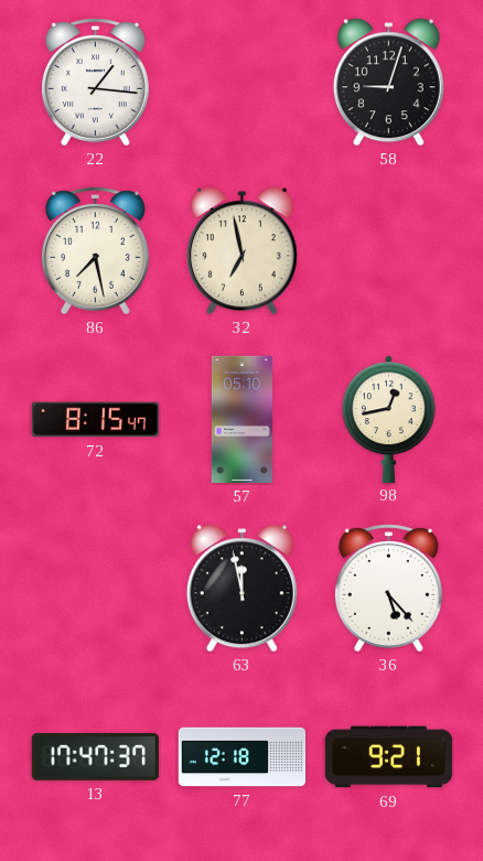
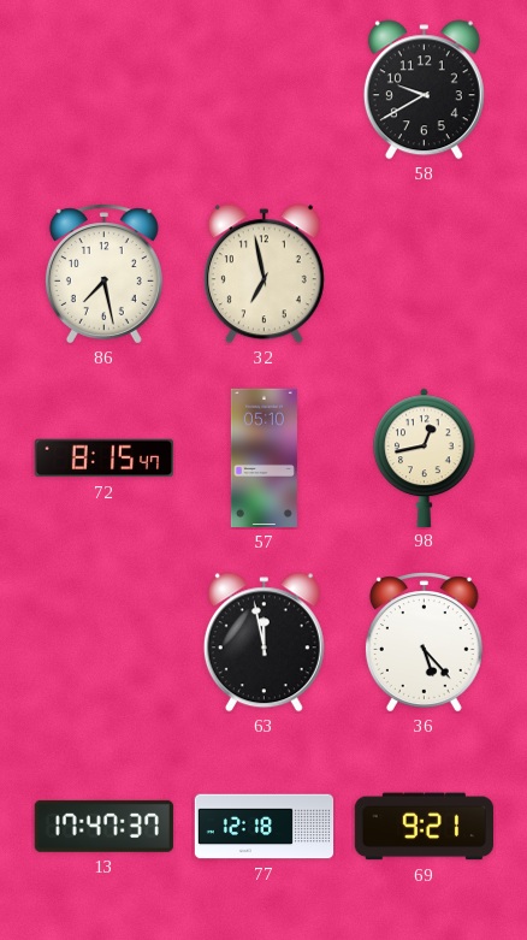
22: 1:16 -> none
58: 9:03 -> 9:40
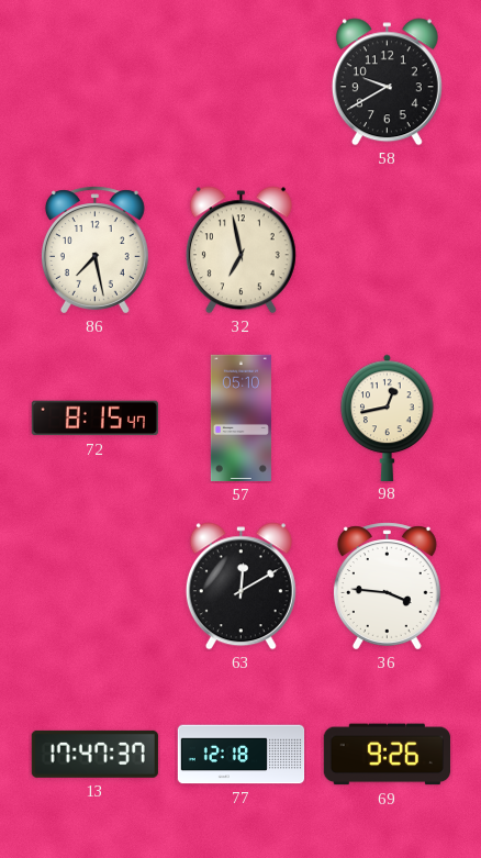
63: 11:58 -> 12:10
36: 5:23 -> 3:46
69: 9:21 -> 9:26
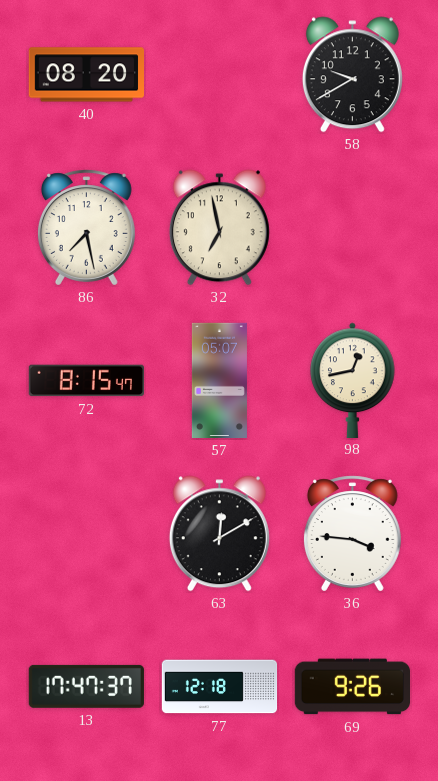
40: none -> 08:20
57: 05:10 -> 05:07
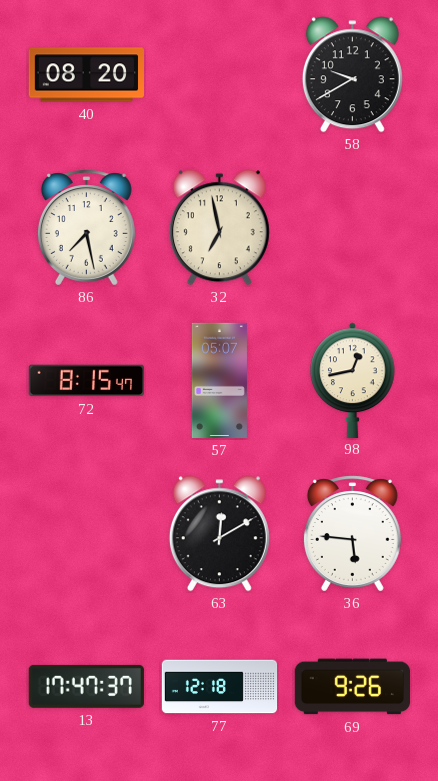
36: 3:46 -> 5:46
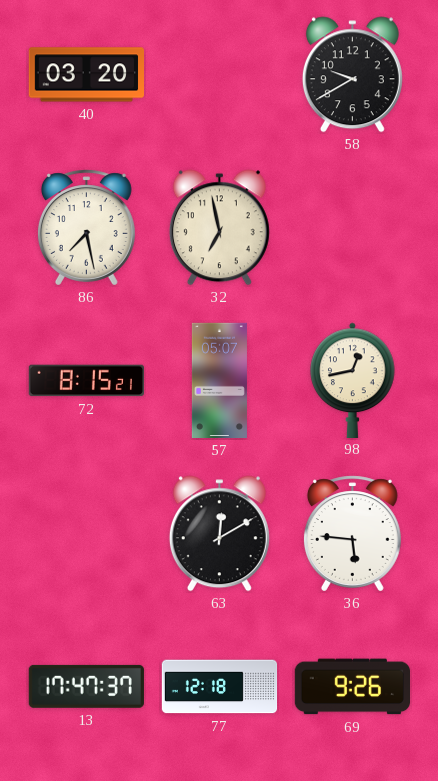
40: 08:20 -> 03:20
72: 8:15:47 -> 8:15:21
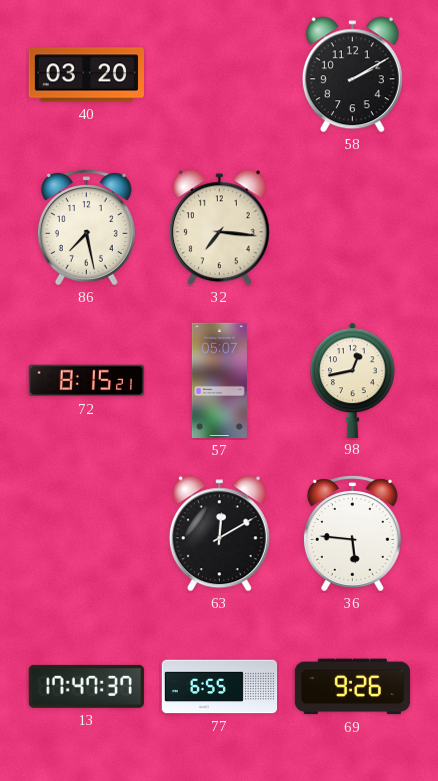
58: 9:40 -> 2:10
32: 6:58 -> 7:16
77: 12:18 -> 6:55
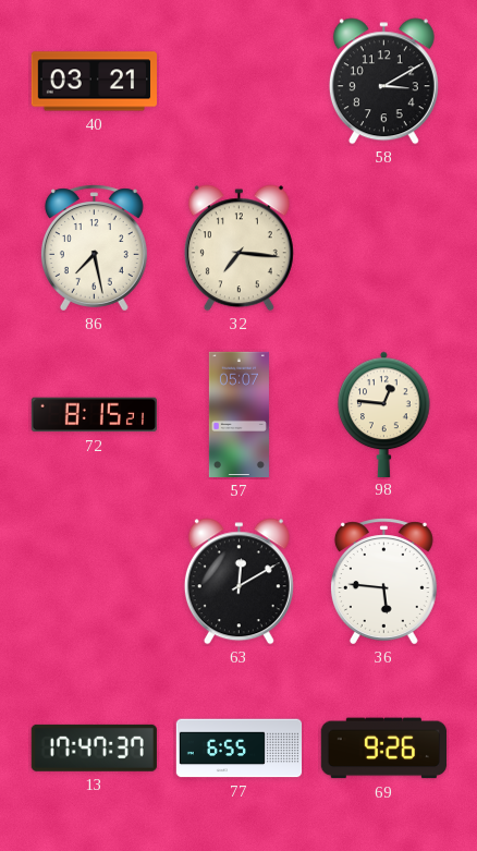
40: 03:20 -> 03:21
58: 2:10 -> 3:10
98: 12:43 -> 12:46
